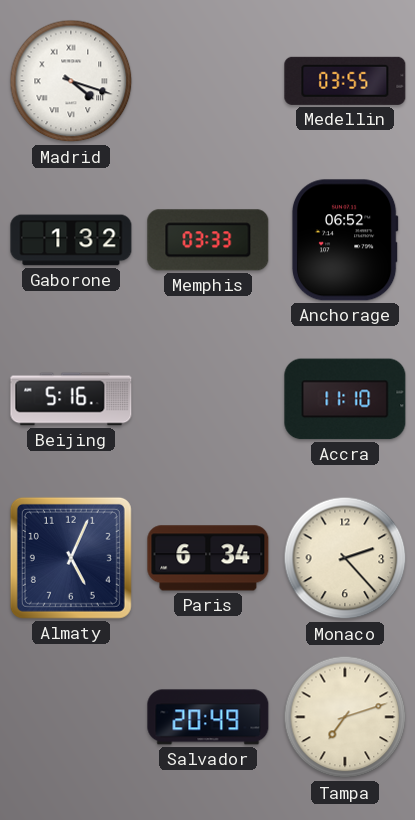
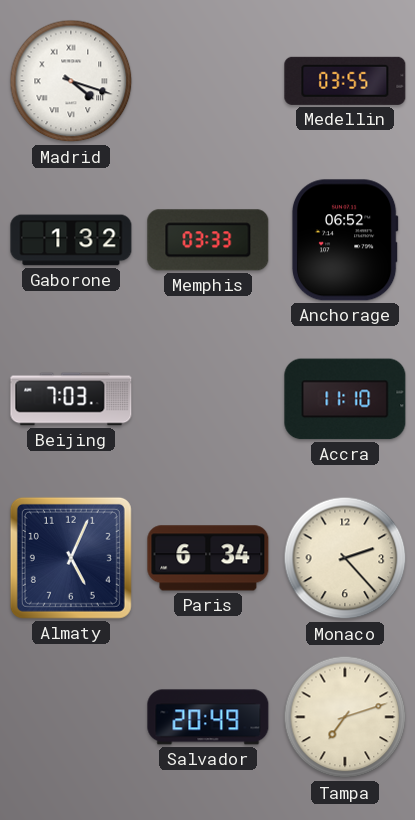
Beijing: 5:16 -> 7:03
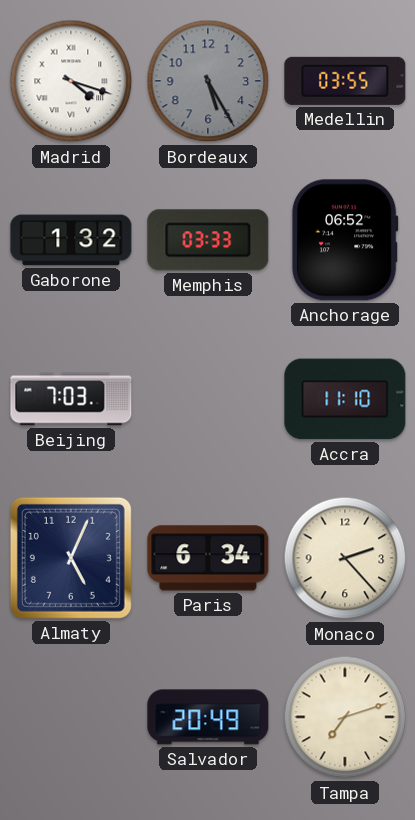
Bordeaux: none -> 5:25
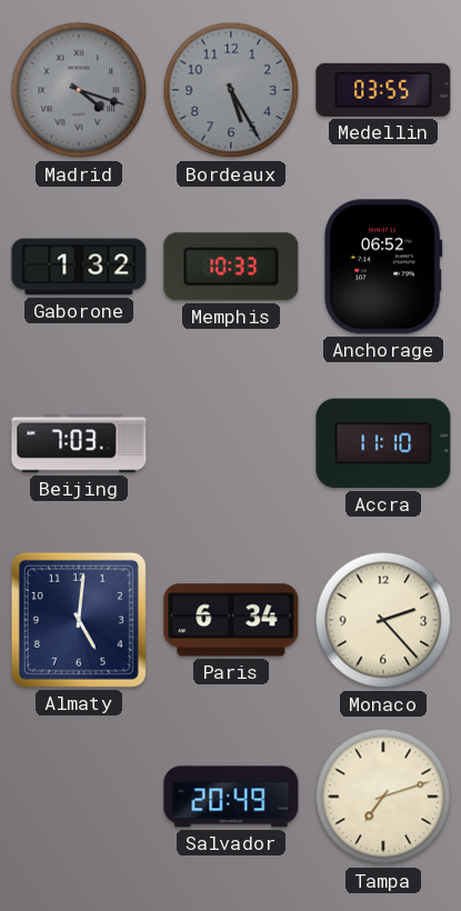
Madrid dial: white -> grey
Memphis: 03:33 -> 10:33
Almaty: 5:04 -> 5:01
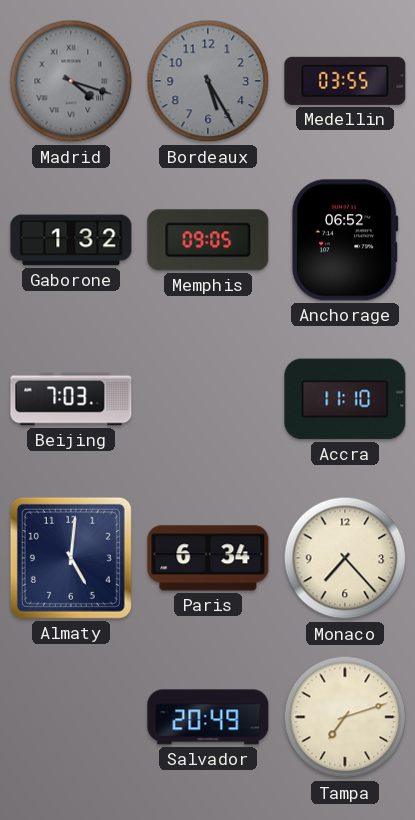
Memphis: 10:33 -> 09:05
Monaco: 2:23 -> 7:23
